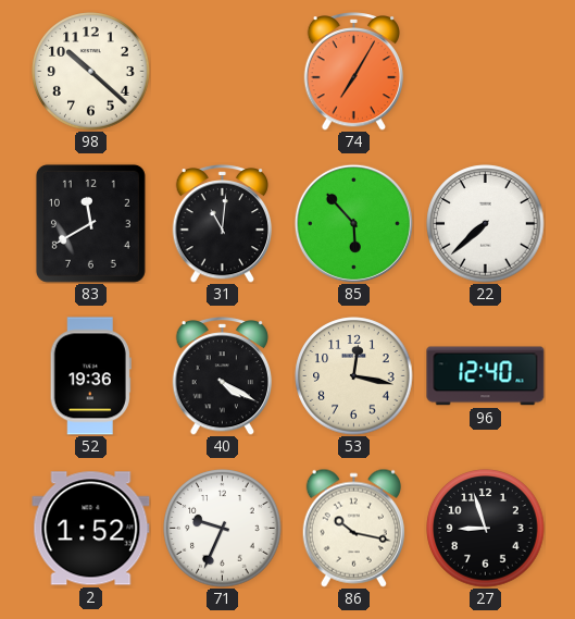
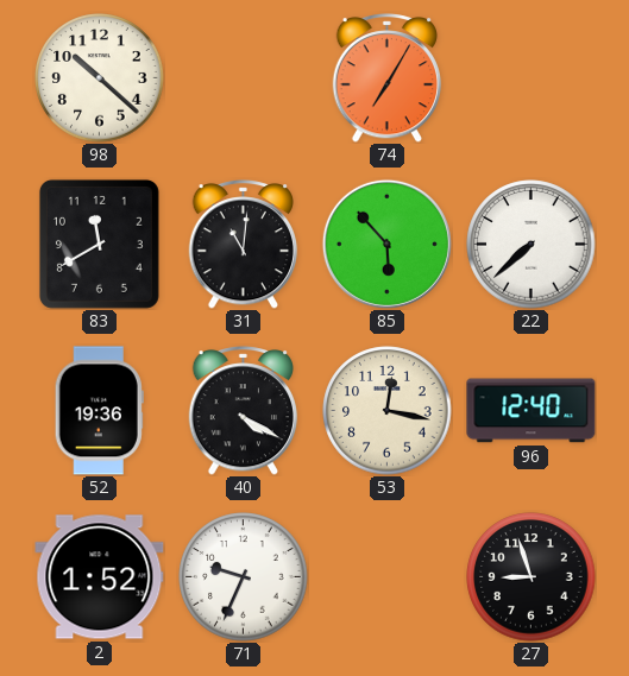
86: 10:17 -> none
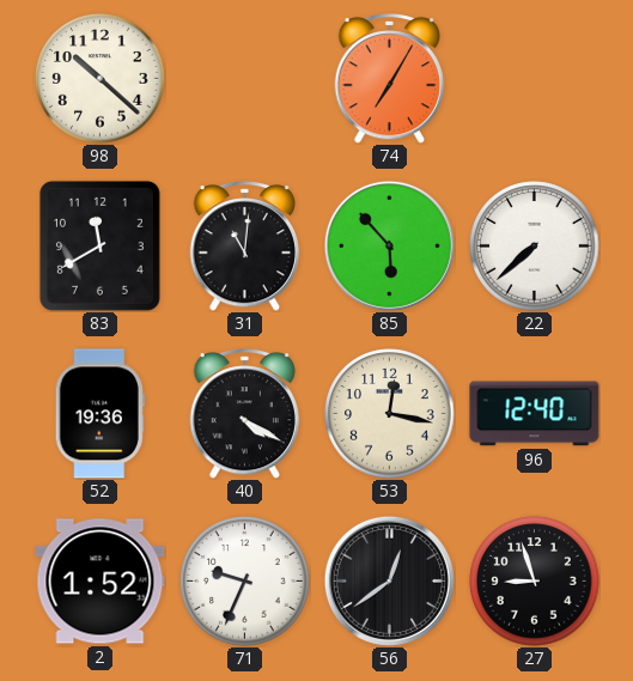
56: none -> 12:39
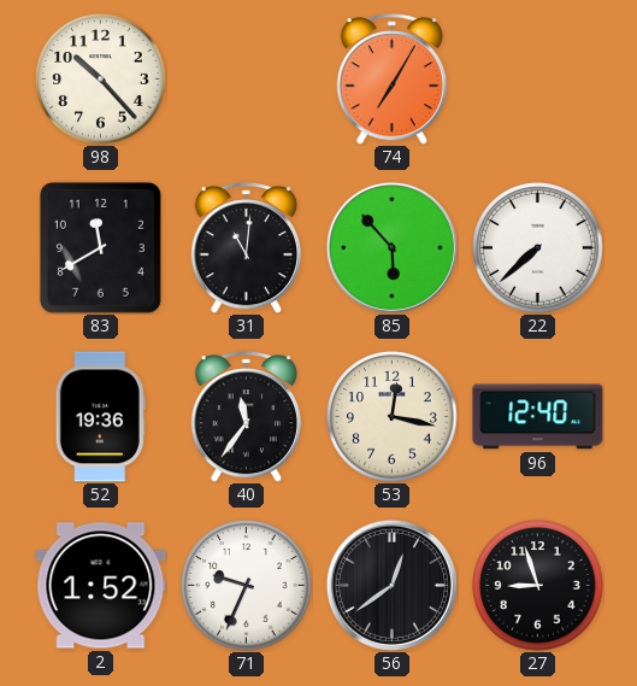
98: 10:22 -> 10:23
40: 4:20 -> 11:36
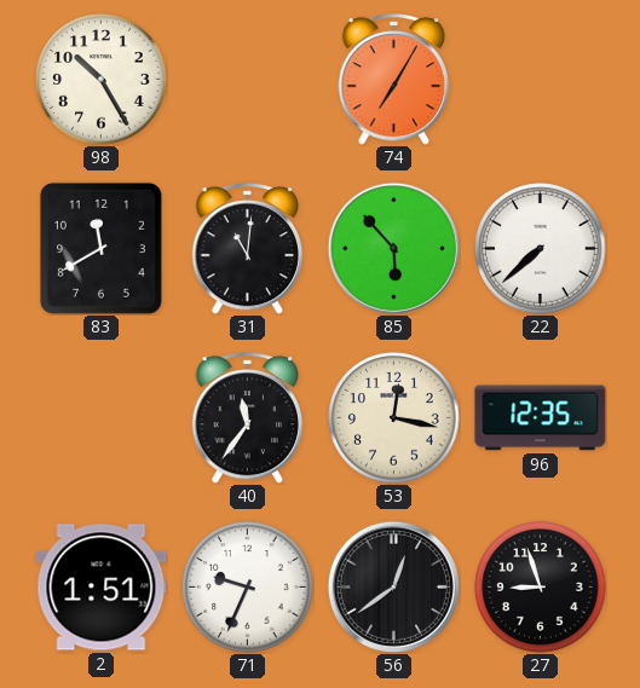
98: 10:23 -> 10:25
52: 19:36 -> none
96: 12:40 -> 12:35
2: 1:52 -> 1:51
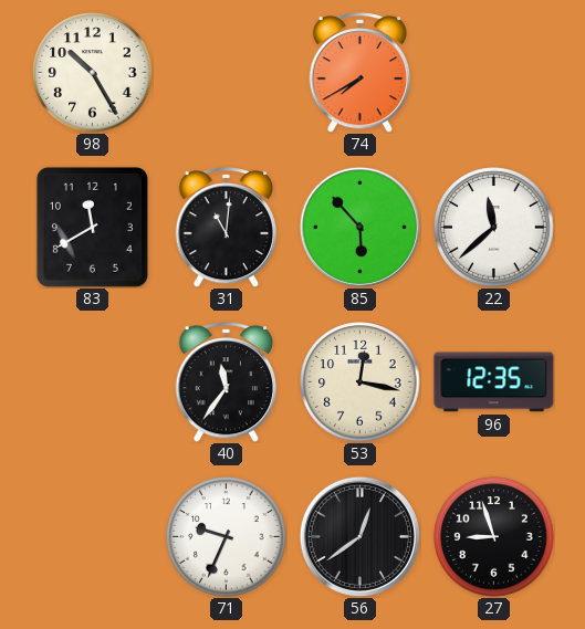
74: 7:05 -> 7:40
22: 7:38 -> 11:38
2: 1:51 -> none
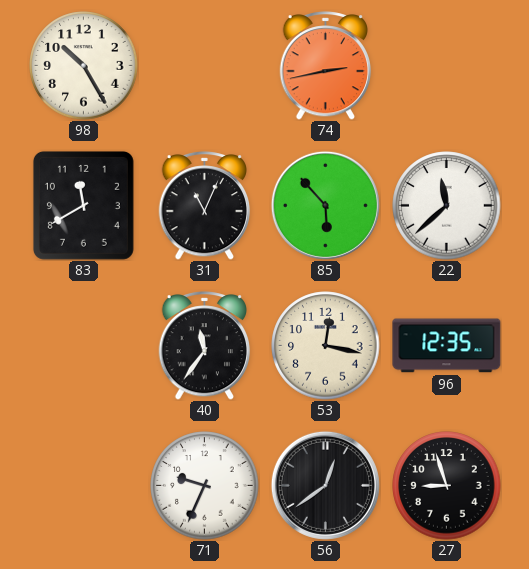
74: 7:40 -> 2:43
31: 11:01 -> 11:04
